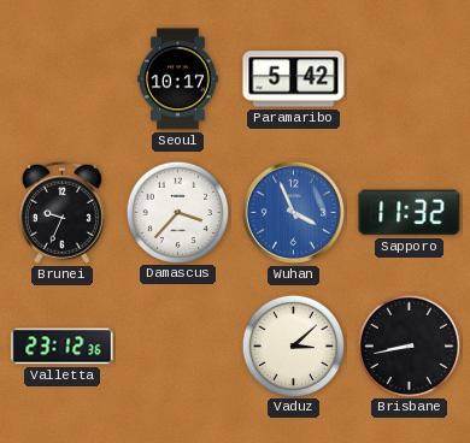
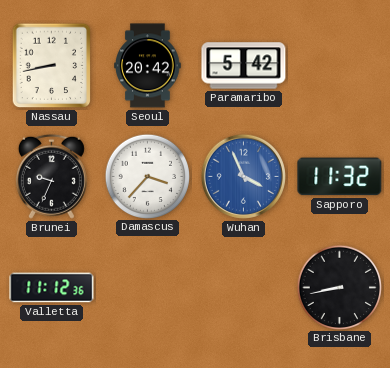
Nassau: none -> 8:43
Seoul: 10:17 -> 20:42
Valletta: 23:12 -> 11:12
Vaduz: 3:08 -> none
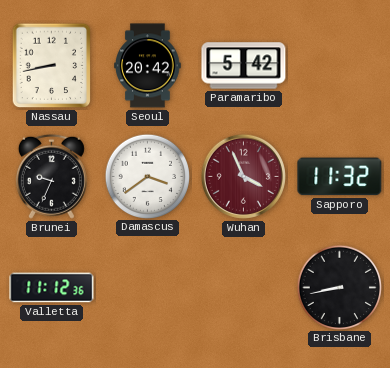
Damascus: 3:37 -> 3:39
Wuhan dial: blue -> burgundy
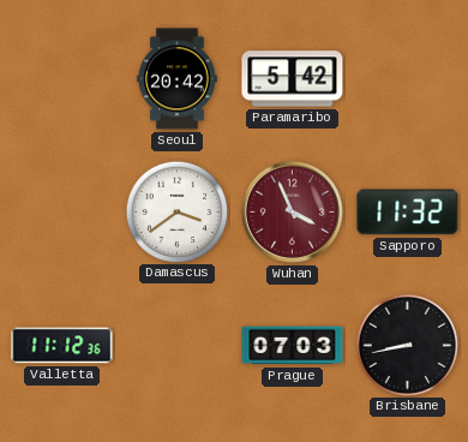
Nassau: 8:43 -> none
Brunei: 9:34 -> none
Prague: none -> 07:03
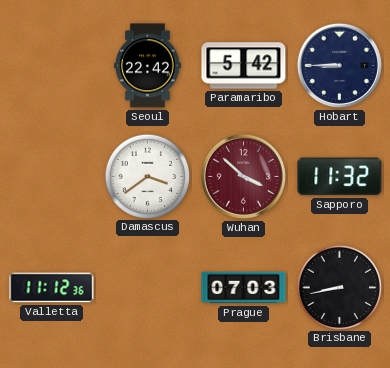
Seoul: 20:42 -> 22:42
Hobart: none -> 8:45
Wuhan: 3:56 -> 3:52
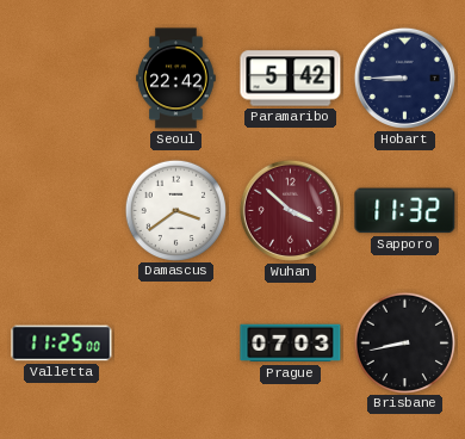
Valletta: 11:12 -> 11:25
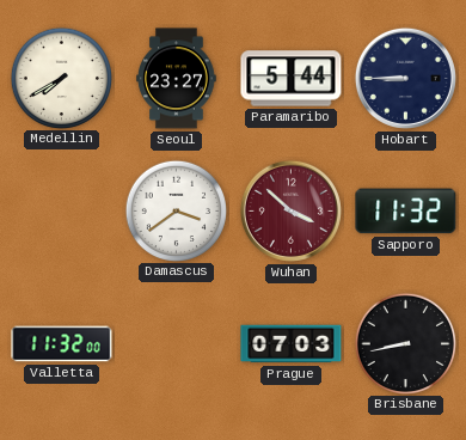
Medellin: none -> 7:40
Seoul: 22:42 -> 23:27
Paramaribo: 5:42 -> 5:44
Valletta: 11:25 -> 11:32
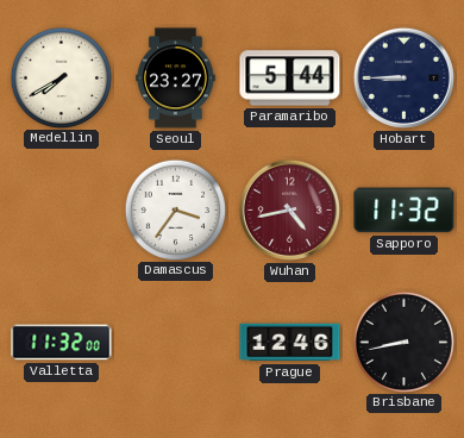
Damascus: 3:39 -> 3:36
Wuhan: 3:52 -> 4:43
Prague: 07:03 -> 12:46
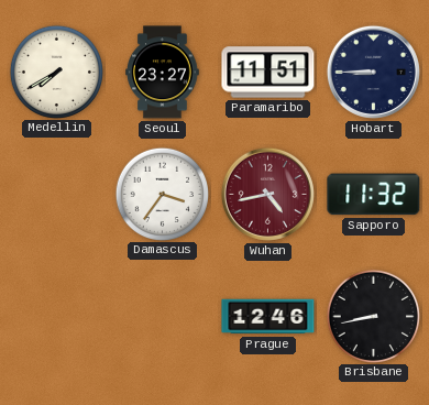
Paramaribo: 5:44 -> 11:51
Valletta: 11:32 -> none
